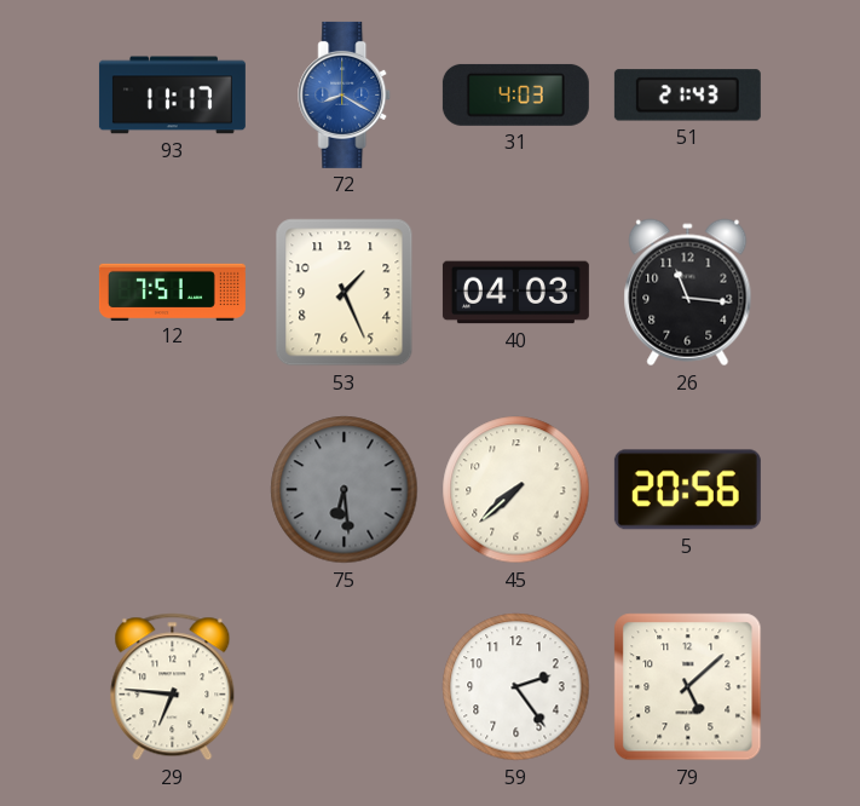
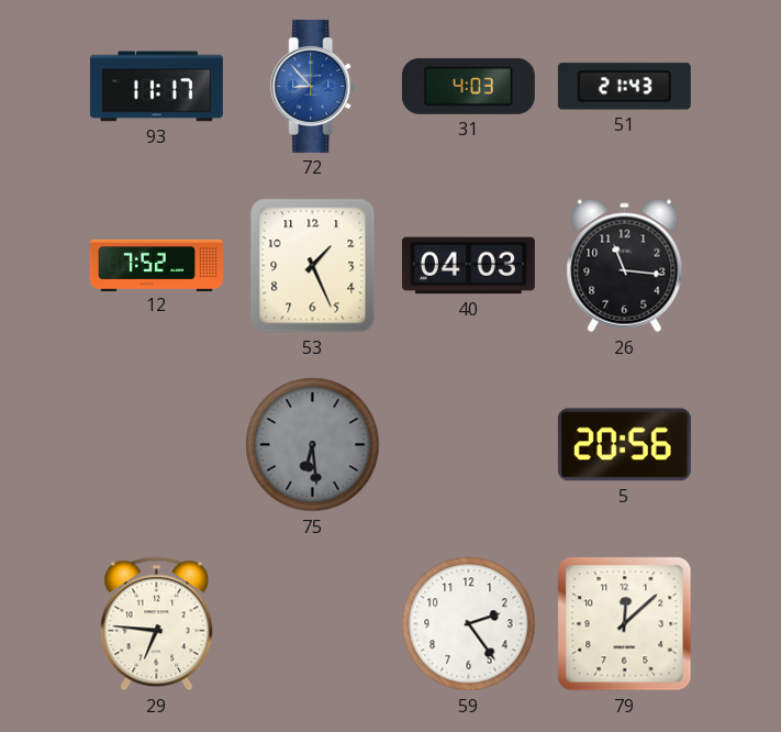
72: 8:20 -> 8:53
12: 7:51 -> 7:52
45: 7:38 -> none
79: 5:08 -> 12:08
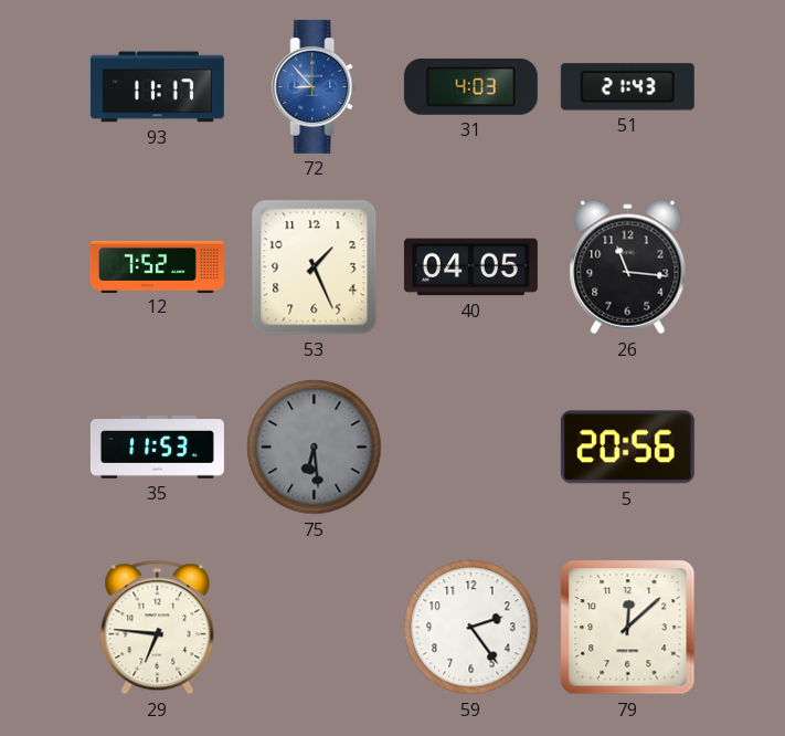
40: 04:03 -> 04:05
35: none -> 11:53
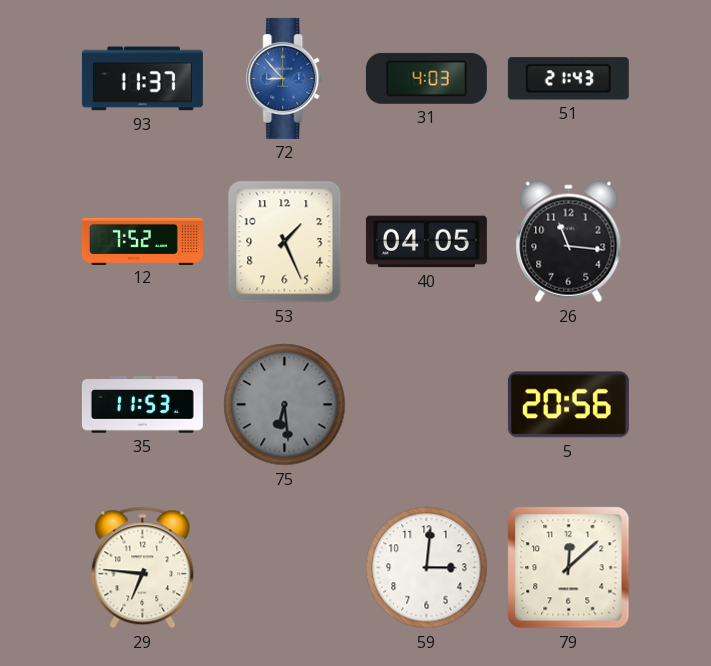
93: 11:17 -> 11:37
59: 2:24 -> 3:01
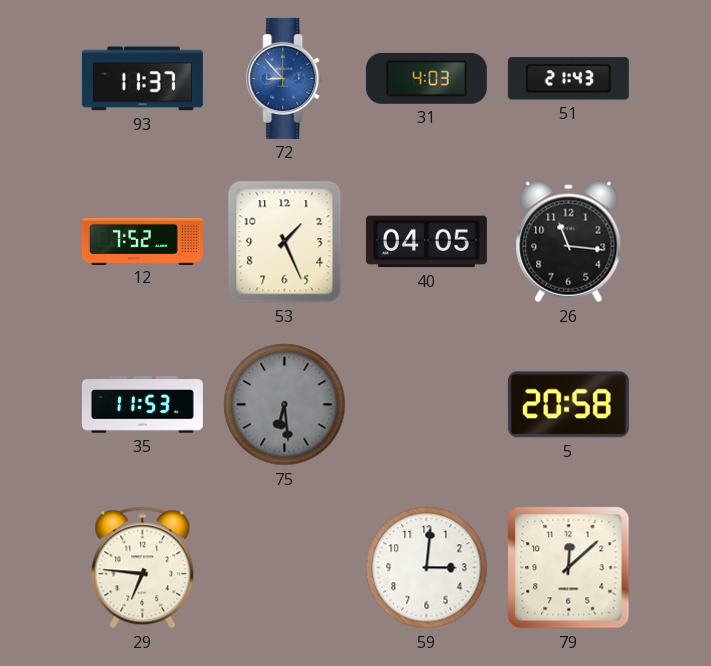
5: 20:56 -> 20:58
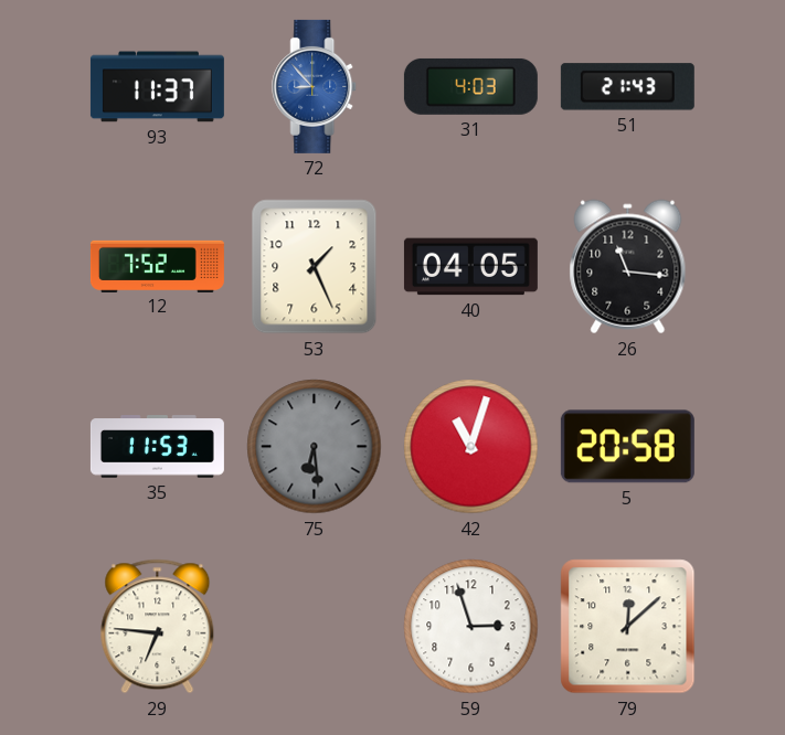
42: none -> 11:03
59: 3:01 -> 2:57
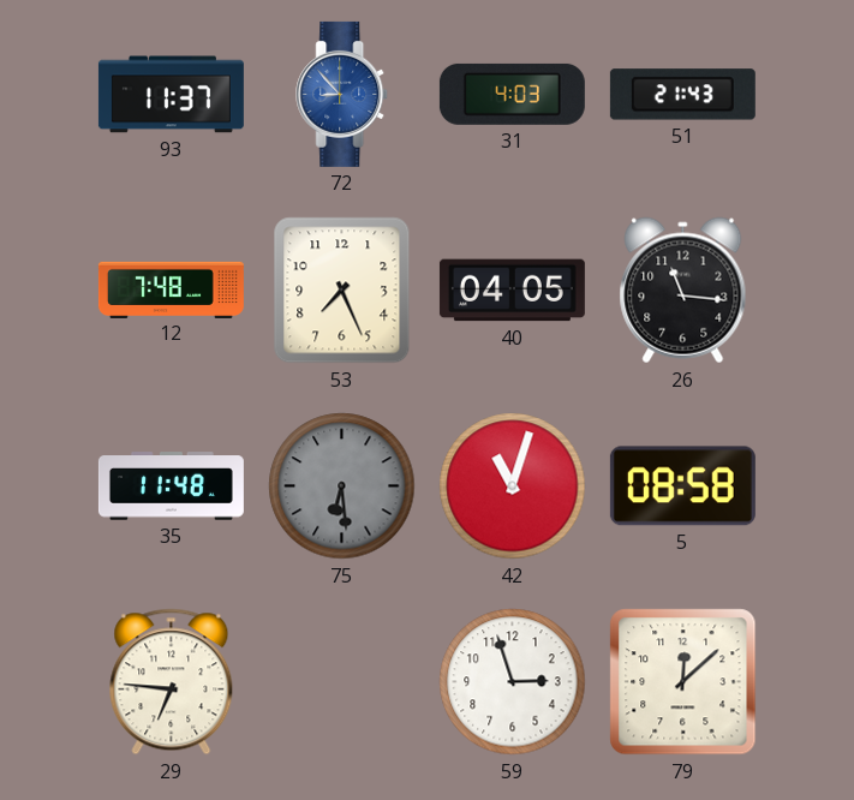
12: 7:52 -> 7:48
53: 1:26 -> 7:26
35: 11:53 -> 11:48
5: 20:58 -> 08:58
